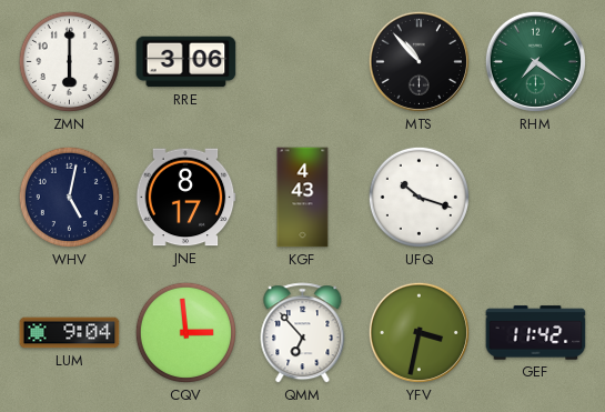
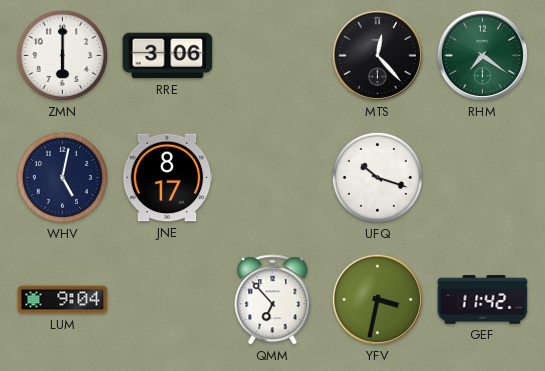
MTS: 10:53 -> 12:23
KGF: 4:43 -> none
CQV: 2:59 -> none
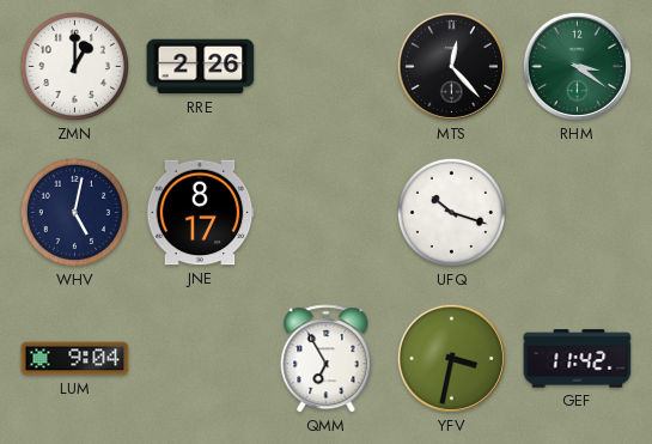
ZMN: 6:00 -> 1:00
RRE: 3:06 -> 2:26
RHM: 7:21 -> 3:21
QMM: 6:53 -> 6:55
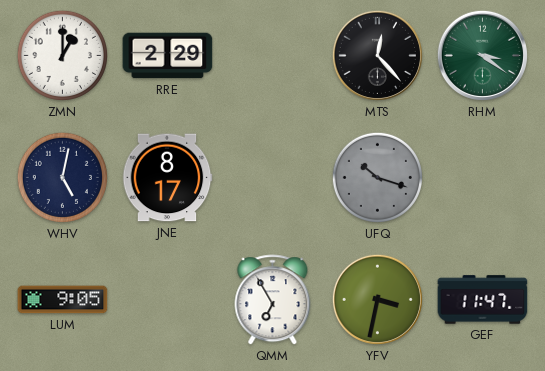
RRE: 2:26 -> 2:29
UFQ dial: white -> grey
LUM: 9:04 -> 9:05
GEF: 11:42 -> 11:47
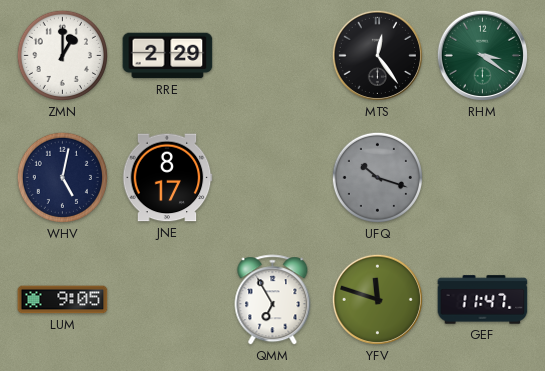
MTS: 12:23 -> 12:24
YFV: 3:32 -> 11:48
